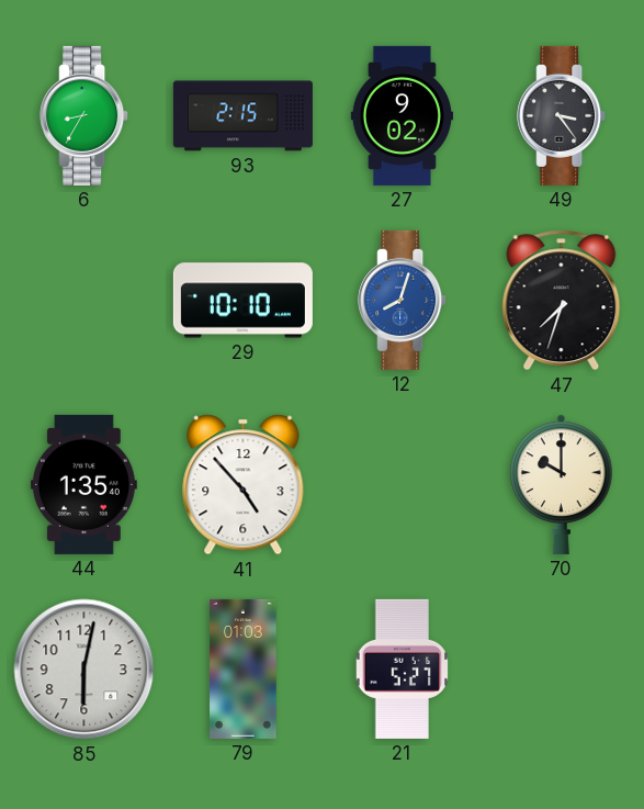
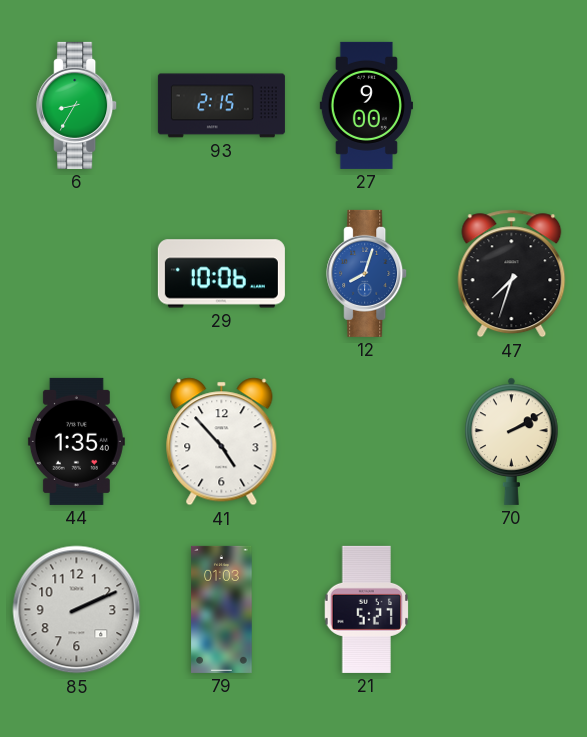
27: 9:02 -> 9:00
49: 3:24 -> none
29: 10:10 -> 10:06
70: 10:00 -> 2:10
85: 6:02 -> 2:11
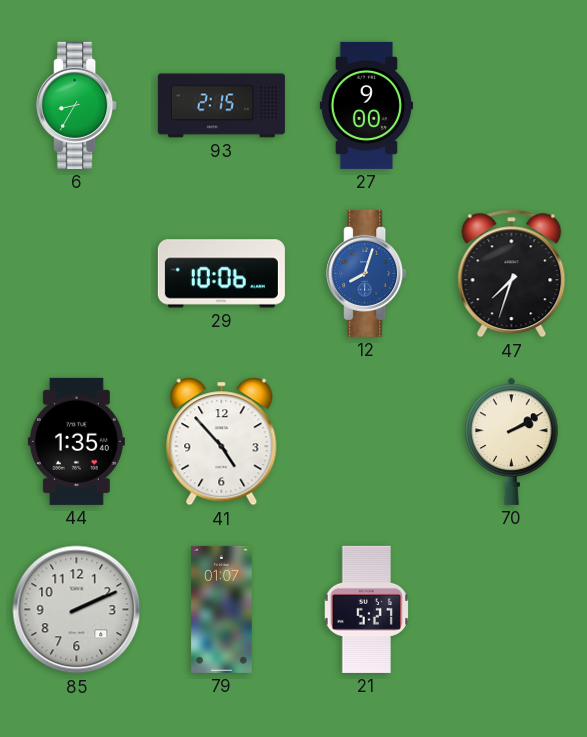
79: 01:03 -> 01:07
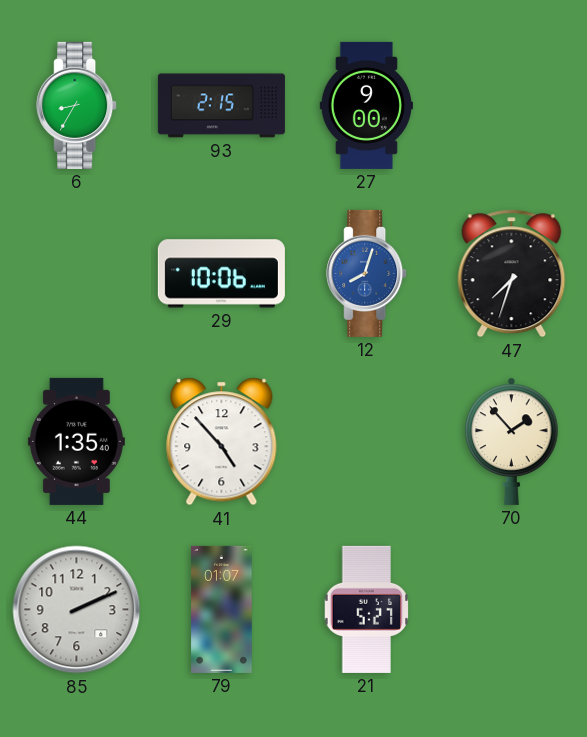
70: 2:10 -> 1:53
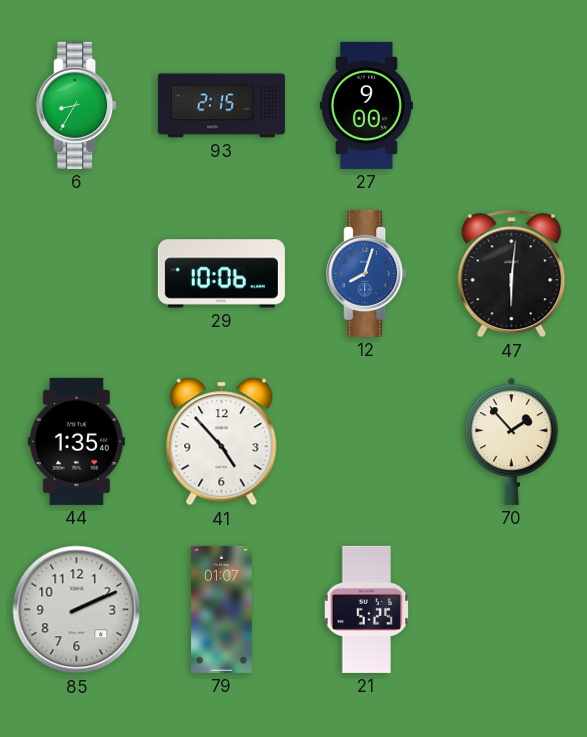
47: 7:33 -> 6:01
21: 5:27 -> 5:25
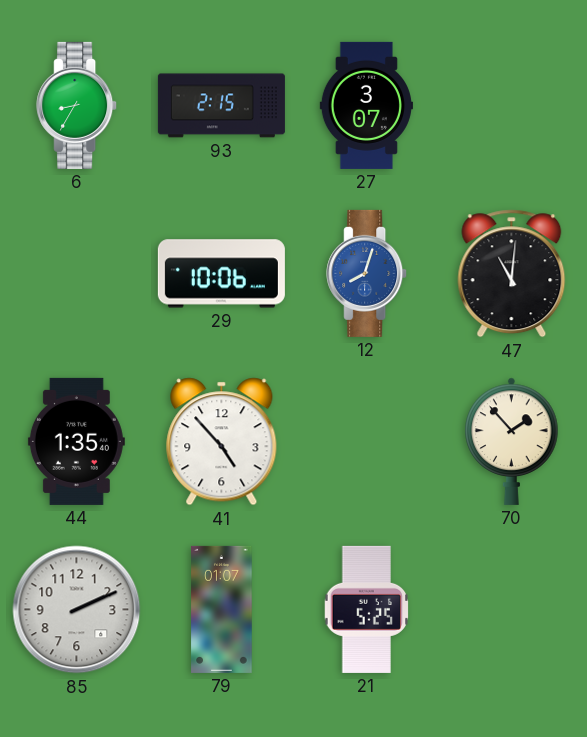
27: 9:00 -> 3:07
47: 6:01 -> 11:01
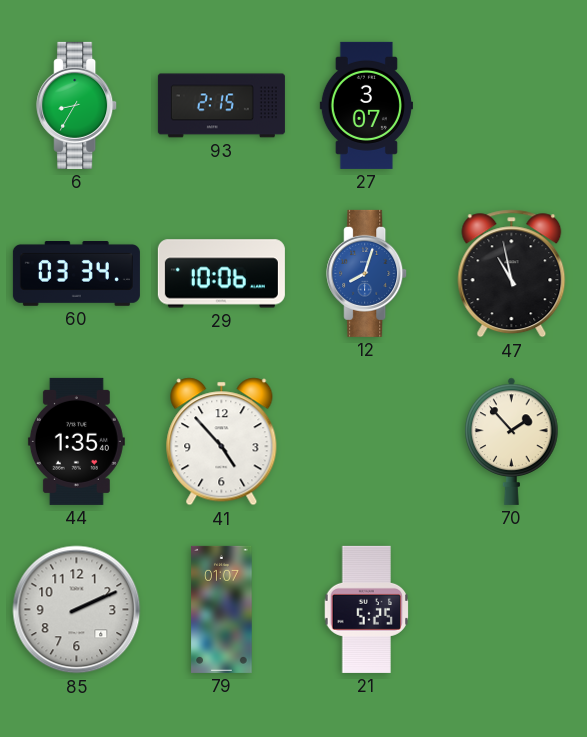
60: none -> 03:34
47: 11:01 -> 10:58
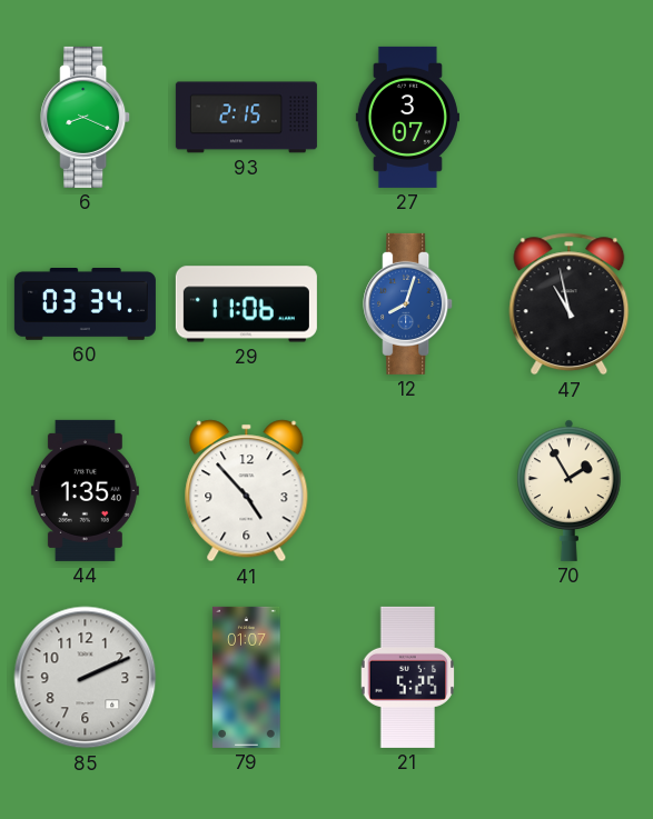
6: 8:35 -> 8:19
29: 10:06 -> 11:06
70: 1:53 -> 1:55
